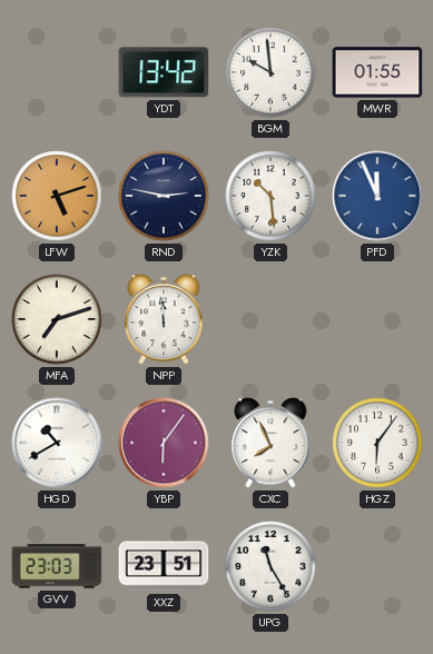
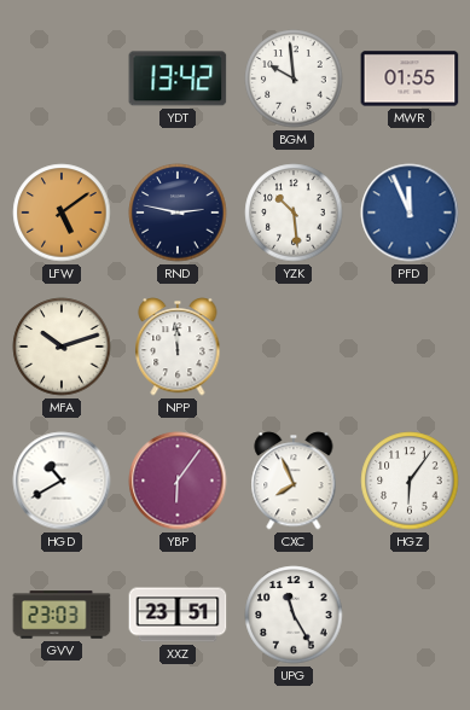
LFW: 5:12 -> 5:09
MFA: 7:12 -> 10:12
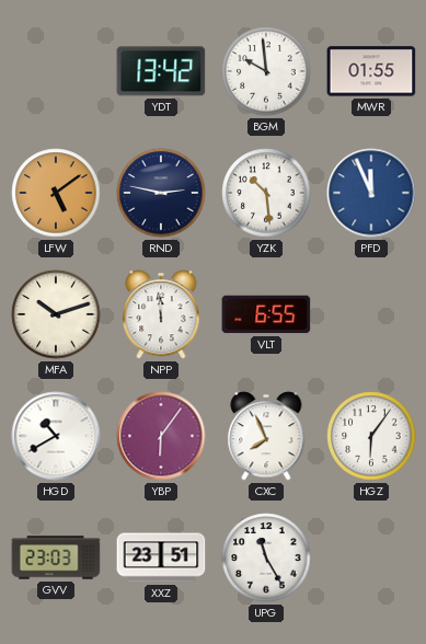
VLT: none -> 6:55
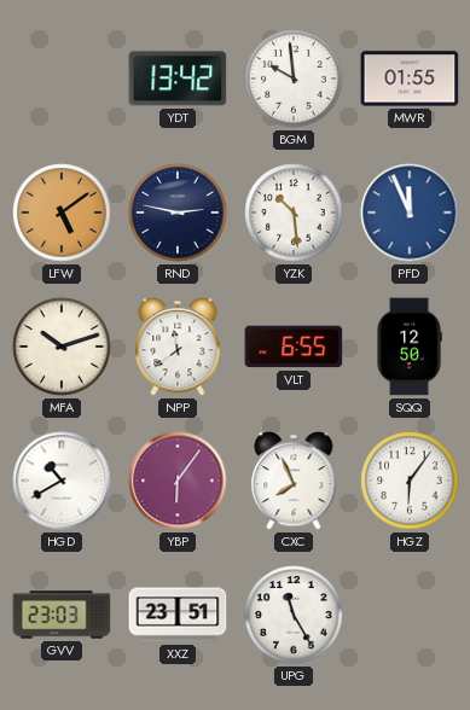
NPP: 11:59 -> 11:39
SQQ: none -> 12:50
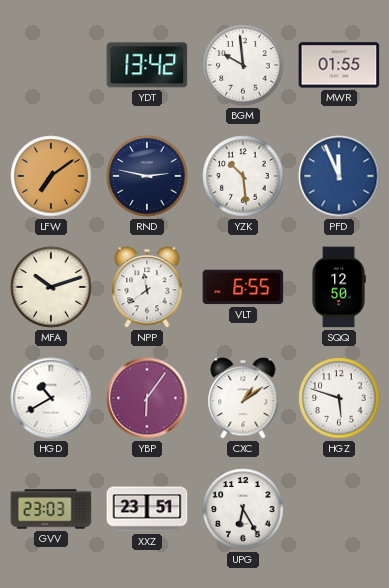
LFW: 5:09 -> 7:09
CXC: 7:56 -> 1:09
HGZ: 6:06 -> 5:48
UPG: 11:25 -> 6:25
